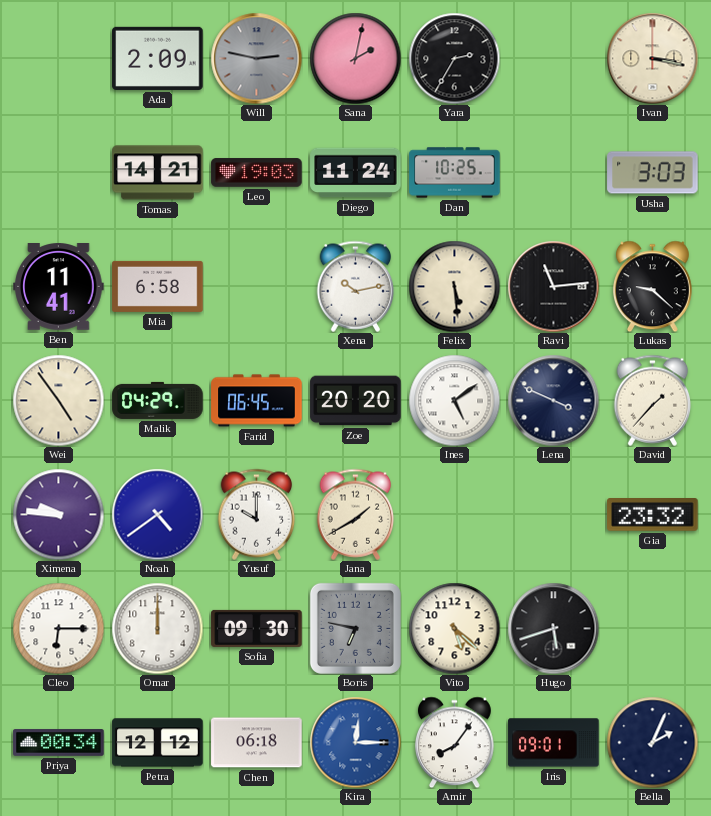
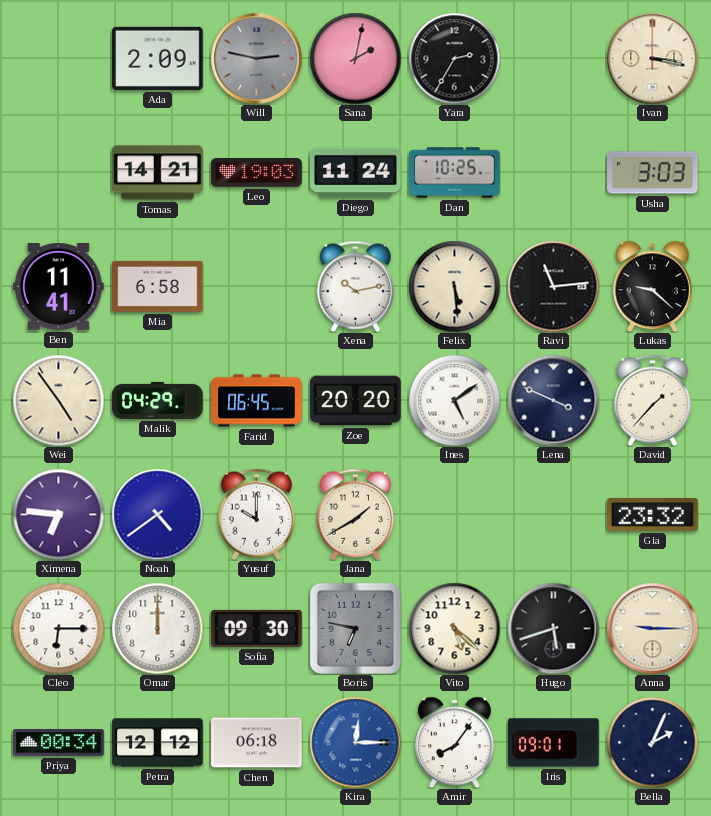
Ximena: 9:46 -> 6:46
Anna: none -> 9:15
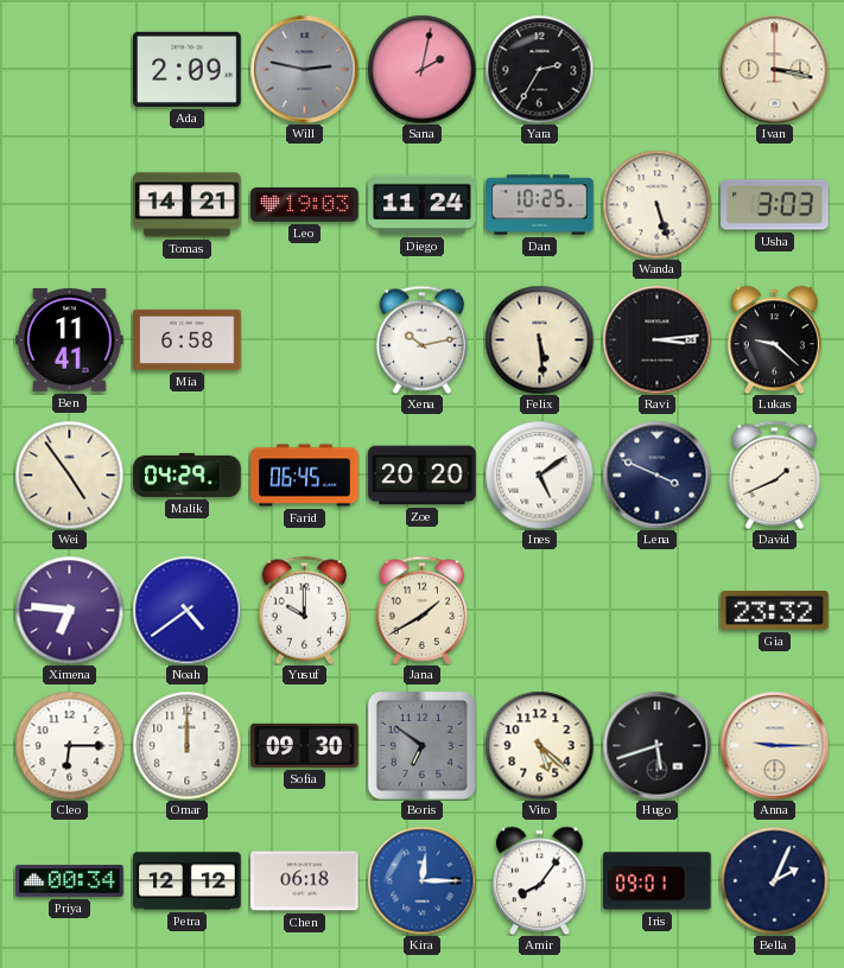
Wanda: none -> 5:27
Ravi: 11:14 -> 3:14
David: 1:37 -> 1:41
Boris: 6:47 -> 6:51
